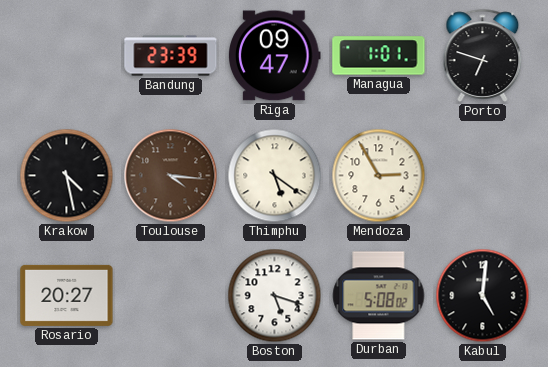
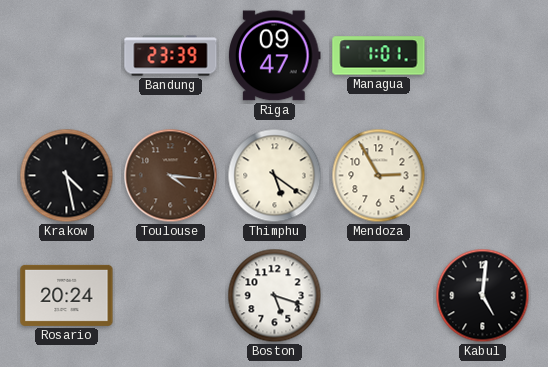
Porto: 6:48 -> none
Rosario: 20:27 -> 20:24
Durban: 5:08 -> none
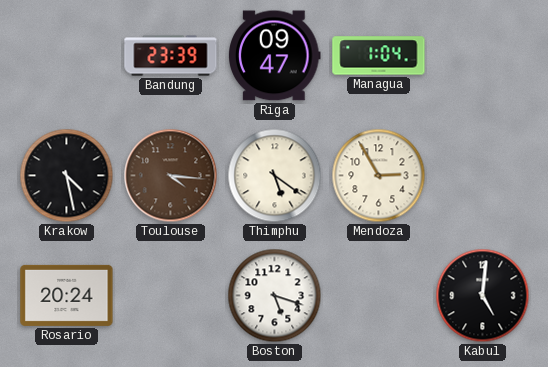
Managua: 1:01 -> 1:04
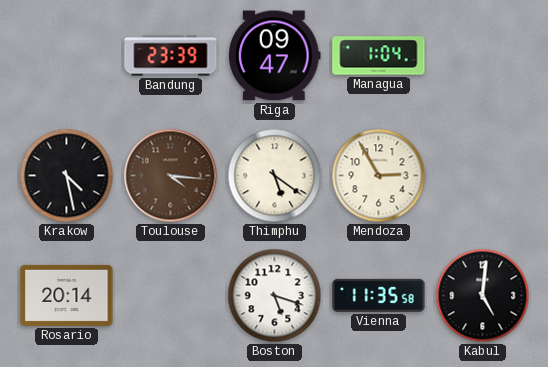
Rosario: 20:24 -> 20:14
Vienna: none -> 11:35
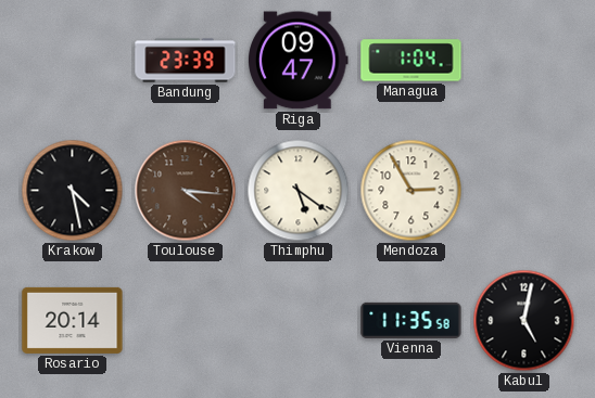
Boston: 5:18 -> none
Kabul: 5:01 -> 5:02
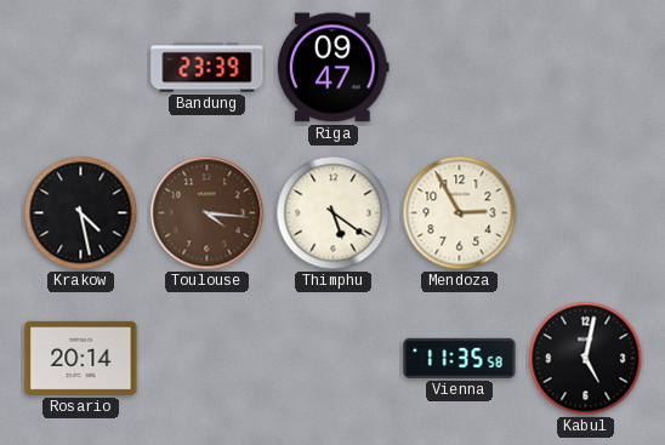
Managua: 1:04 -> none
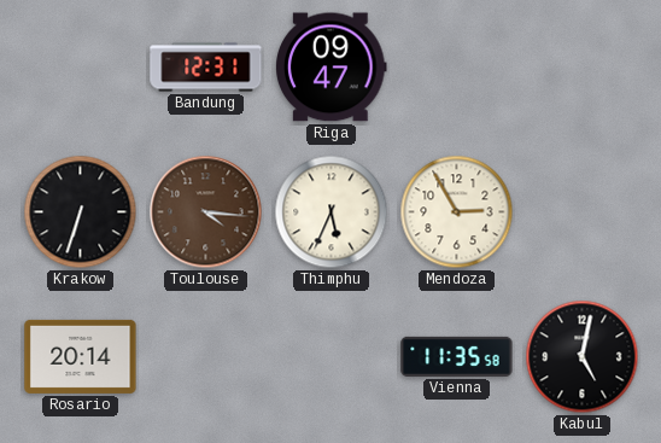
Bandung: 23:39 -> 12:31
Krakow: 4:28 -> 6:33
Thimphu: 5:21 -> 5:34
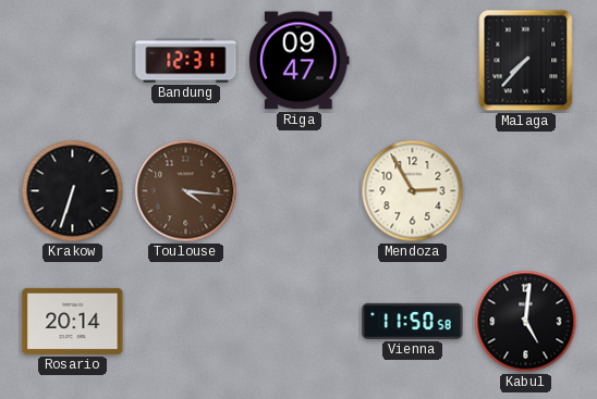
Malaga: none -> 7:37
Thimphu: 5:34 -> none
Vienna: 11:35 -> 11:50
Kabul: 5:02 -> 5:01
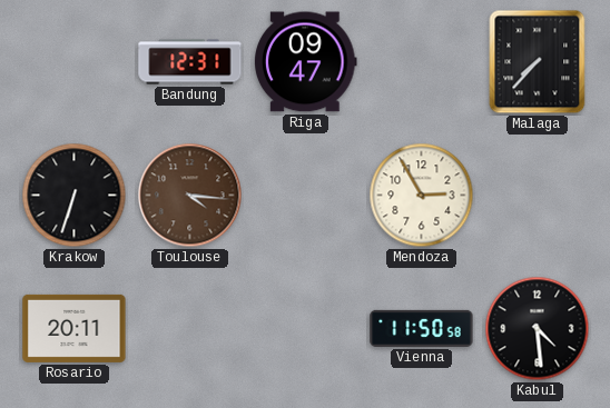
Rosario: 20:14 -> 20:11
Kabul: 5:01 -> 4:29
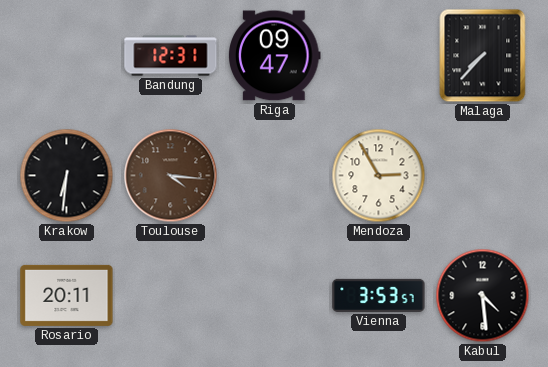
Krakow: 6:33 -> 6:31
Vienna: 11:50 -> 3:53
